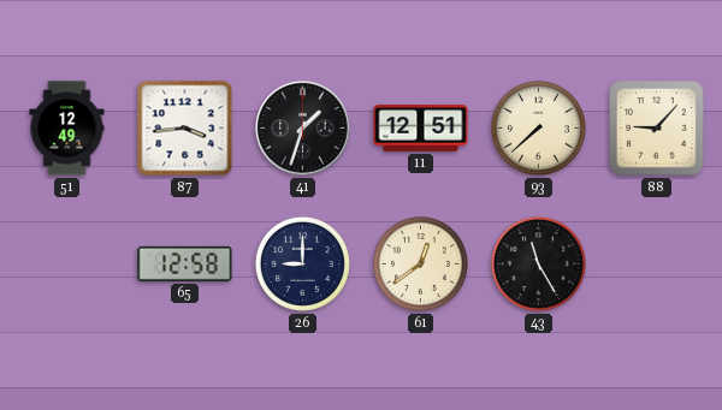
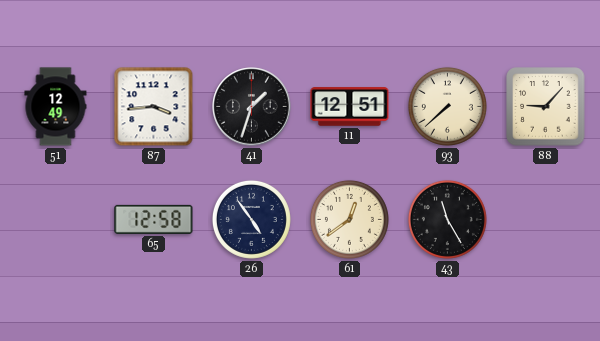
26: 9:00 -> 4:54
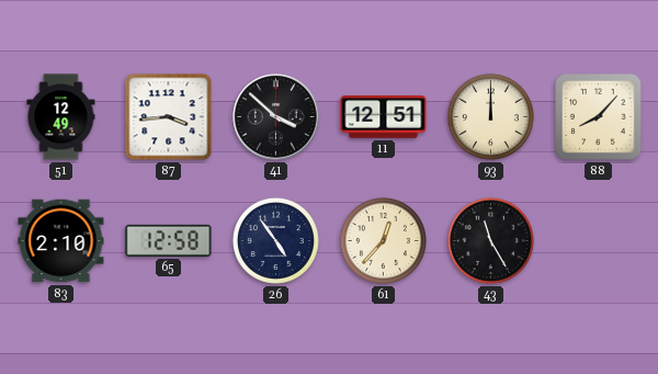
41: 1:33 -> 3:52
93: 7:38 -> 12:00
88: 9:07 -> 8:07
83: none -> 2:10
61: 12:39 -> 12:37
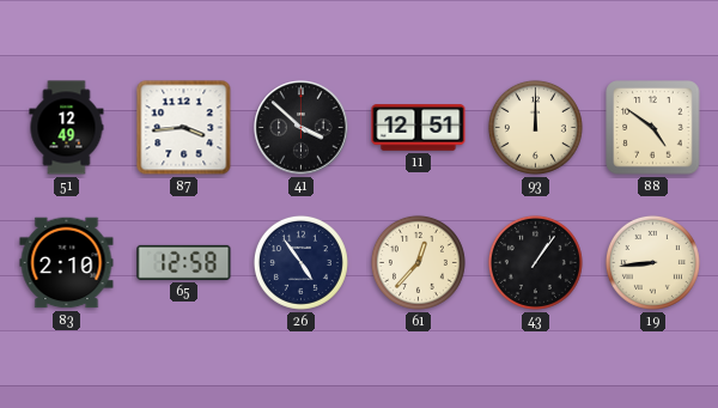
88: 8:07 -> 4:51
43: 11:25 -> 1:06
19: none -> 8:44
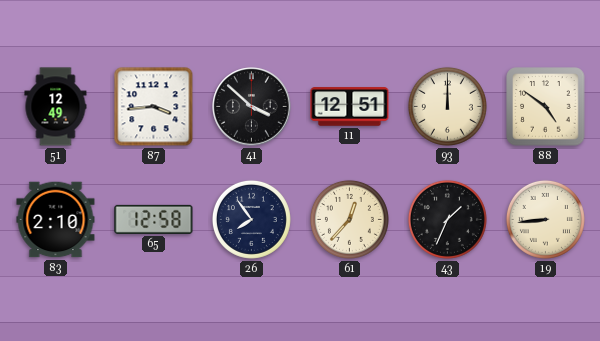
26: 4:54 -> 7:54
43: 1:06 -> 1:34
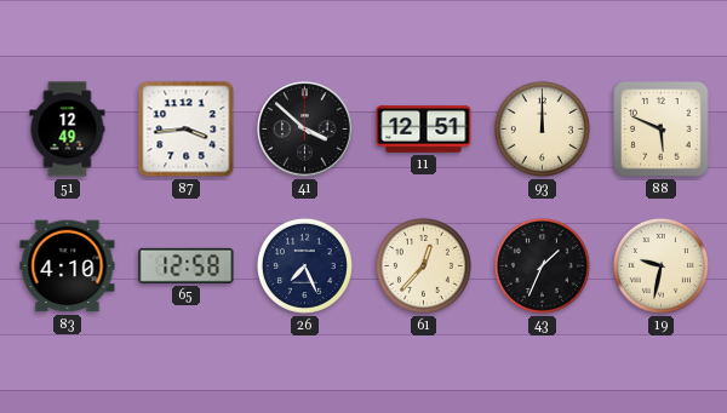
88: 4:51 -> 5:49
83: 2:10 -> 4:10
26: 7:54 -> 7:26
19: 8:44 -> 9:32
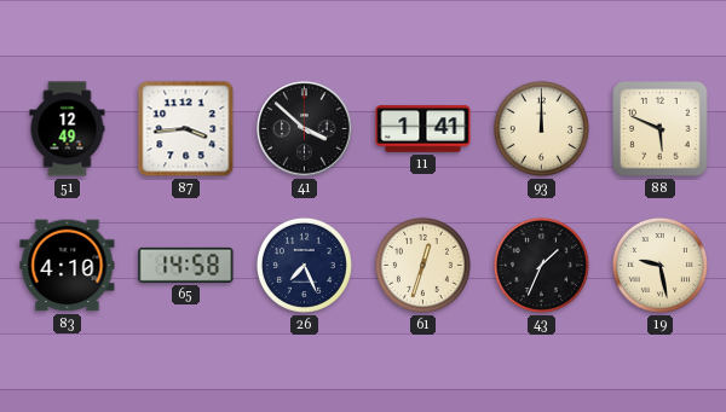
11: 12:51 -> 1:41
65: 12:58 -> 14:58
61: 12:37 -> 12:33
19: 9:32 -> 9:28
